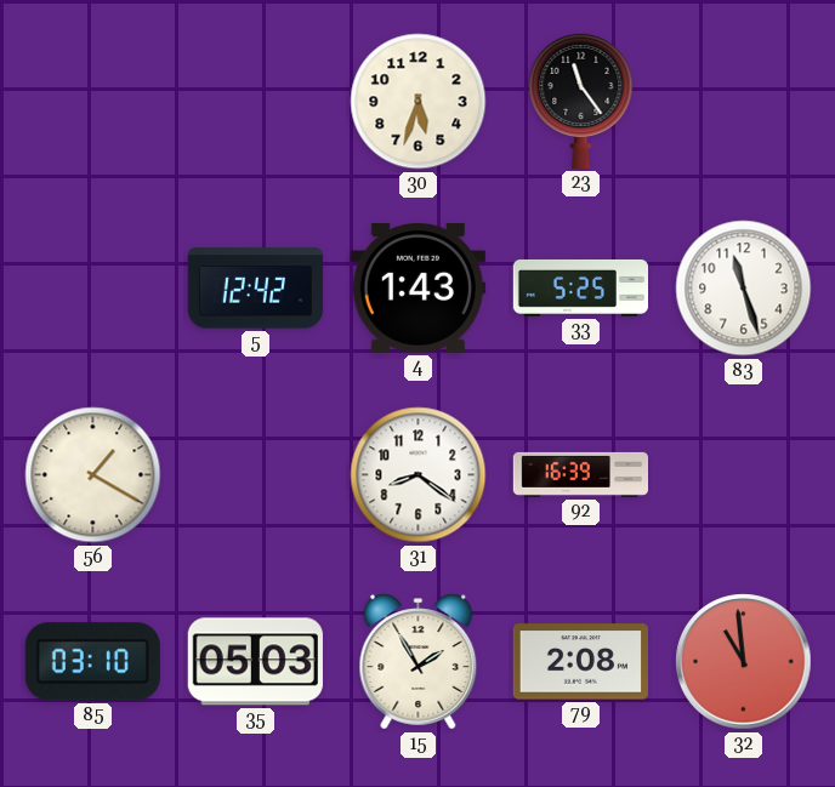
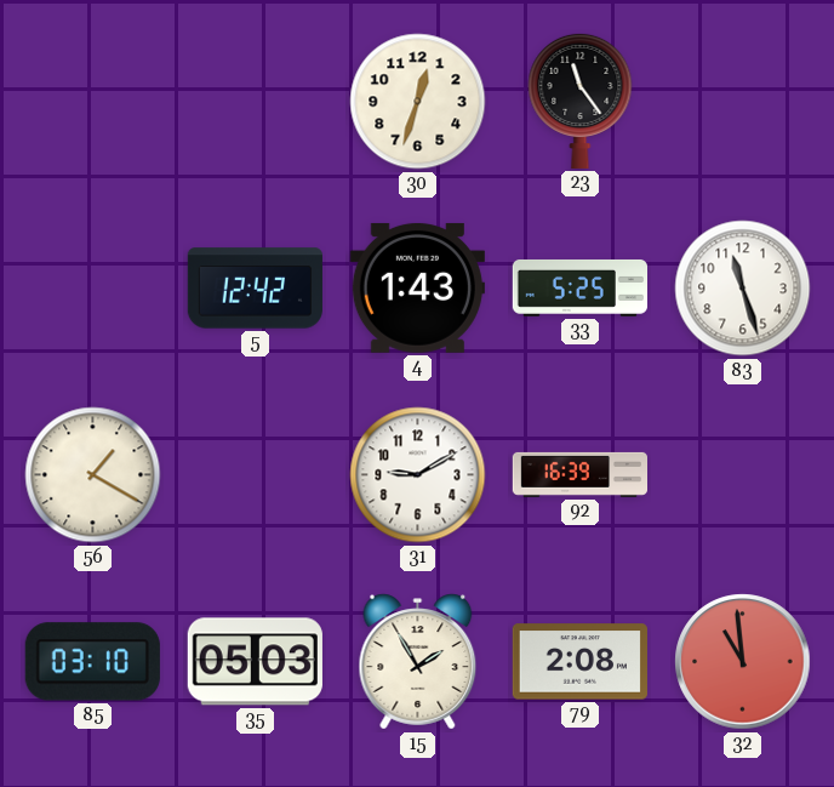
30: 5:33 -> 12:33
31: 8:21 -> 9:10
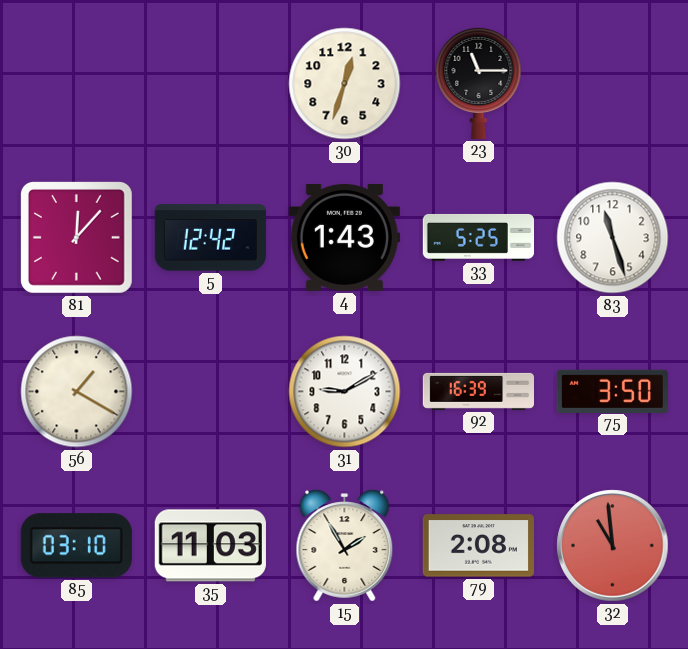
23: 11:24 -> 11:15
81: none -> 12:07
75: none -> 3:50
35: 05:03 -> 11:03
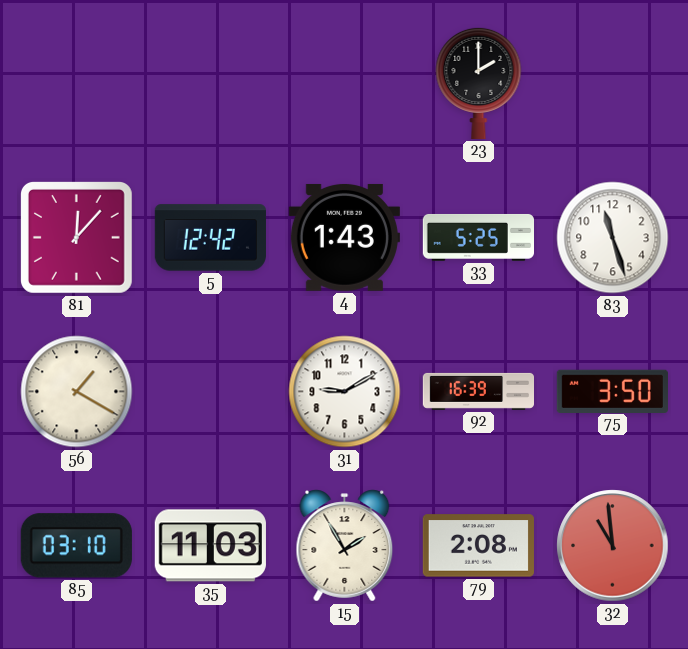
30: 12:33 -> none
23: 11:15 -> 2:00
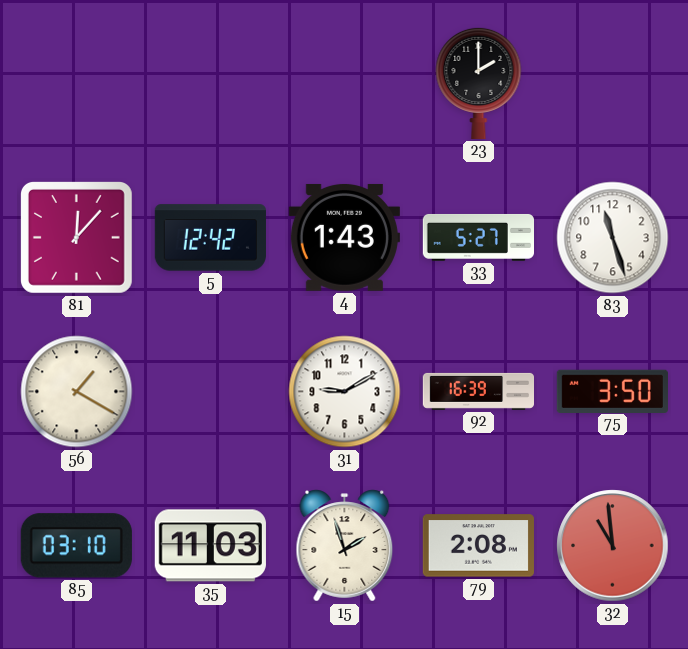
33: 5:25 -> 5:27
15: 1:55 -> 1:57
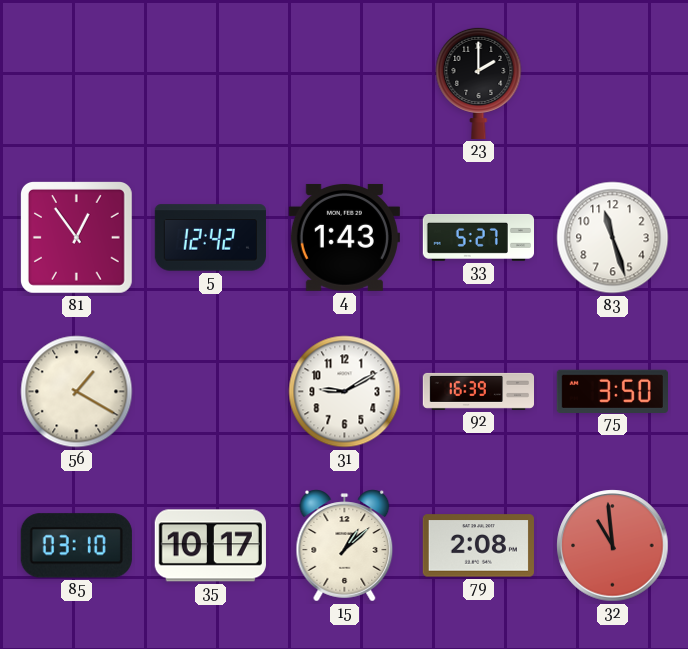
81: 12:07 -> 12:54
35: 11:03 -> 10:17
15: 1:57 -> 1:08
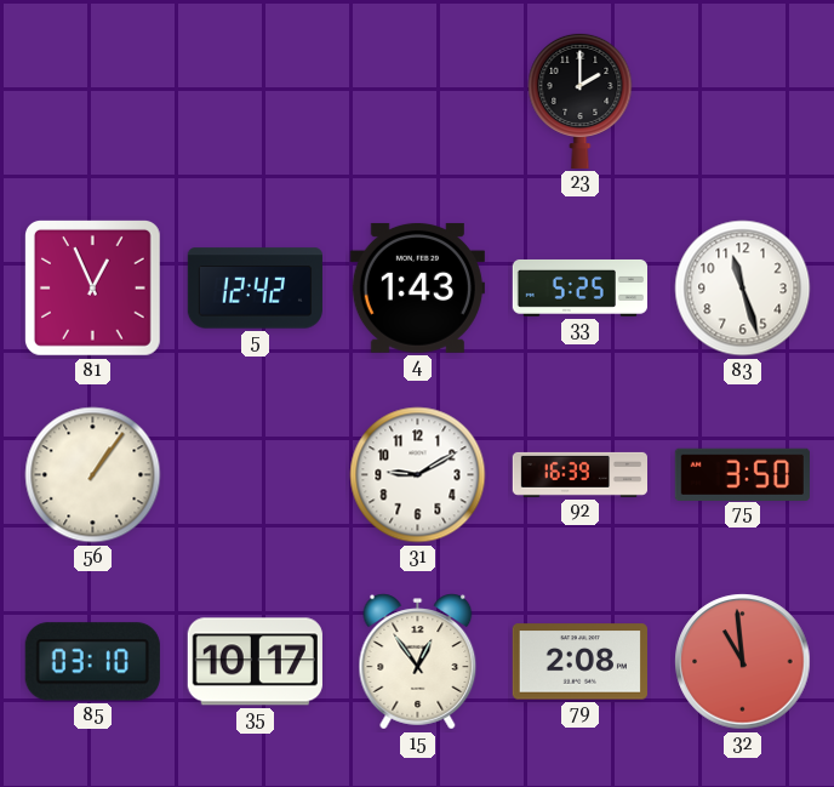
81: 12:54 -> 12:56
33: 5:27 -> 5:25
56: 1:20 -> 1:06
15: 1:08 -> 12:54
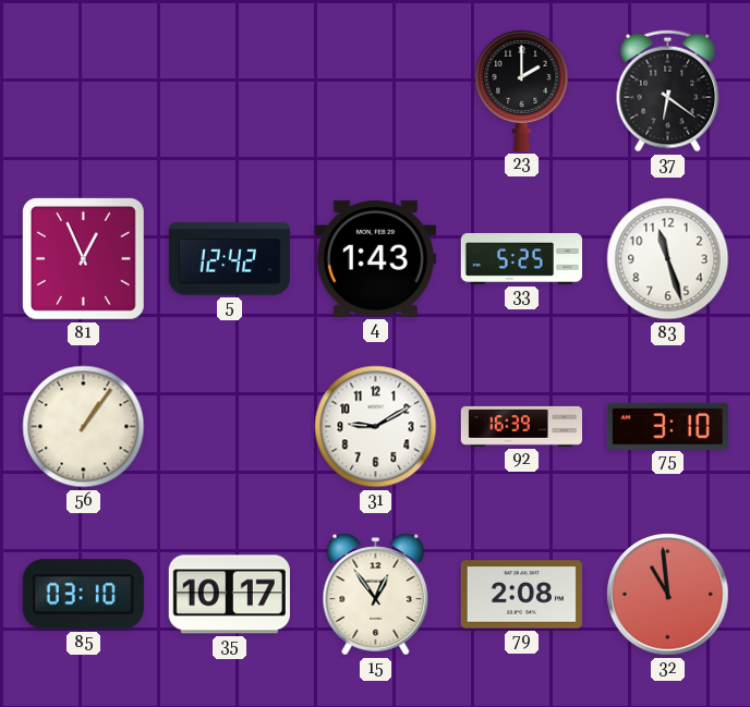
37: none -> 6:21
75: 3:50 -> 3:10
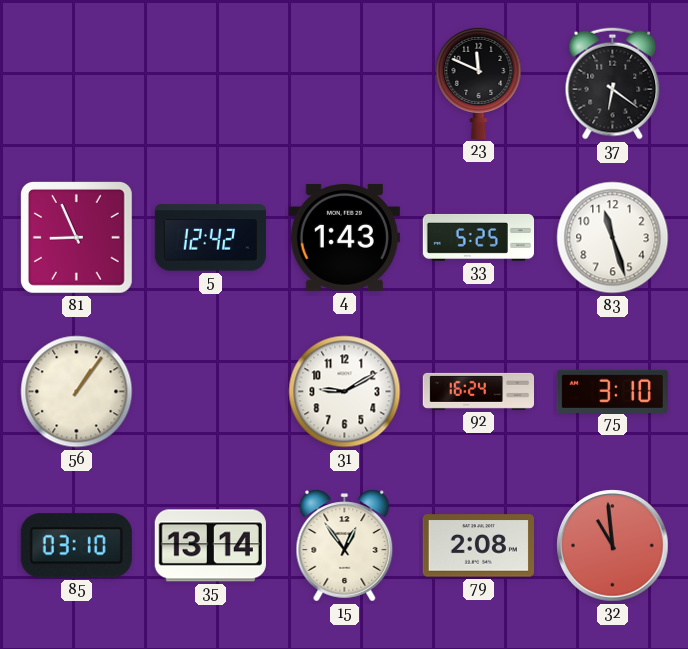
23: 2:00 -> 11:49
81: 12:56 -> 8:56
92: 16:39 -> 16:24
35: 10:17 -> 13:14
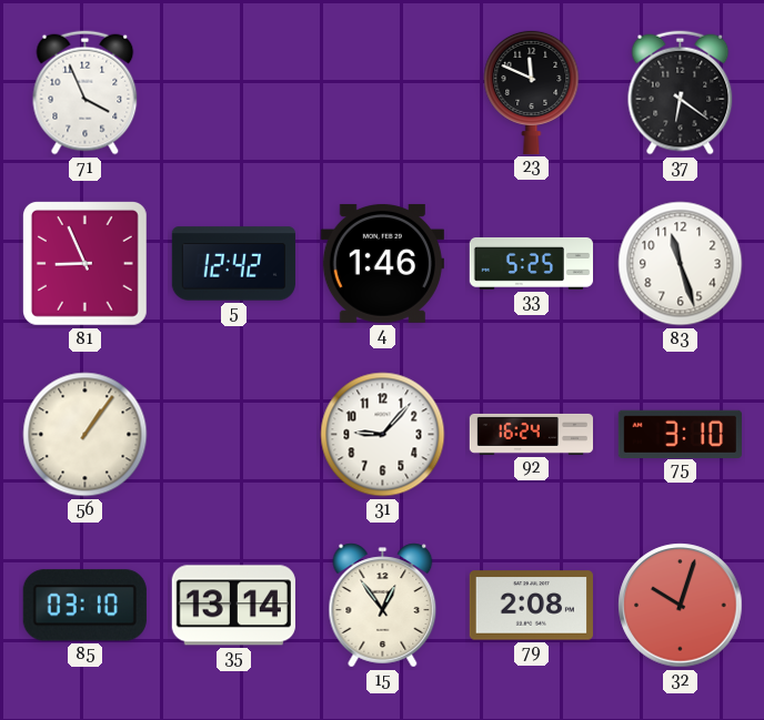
71: none -> 3:56
4: 1:43 -> 1:46
31: 9:10 -> 9:07
32: 10:59 -> 10:03
